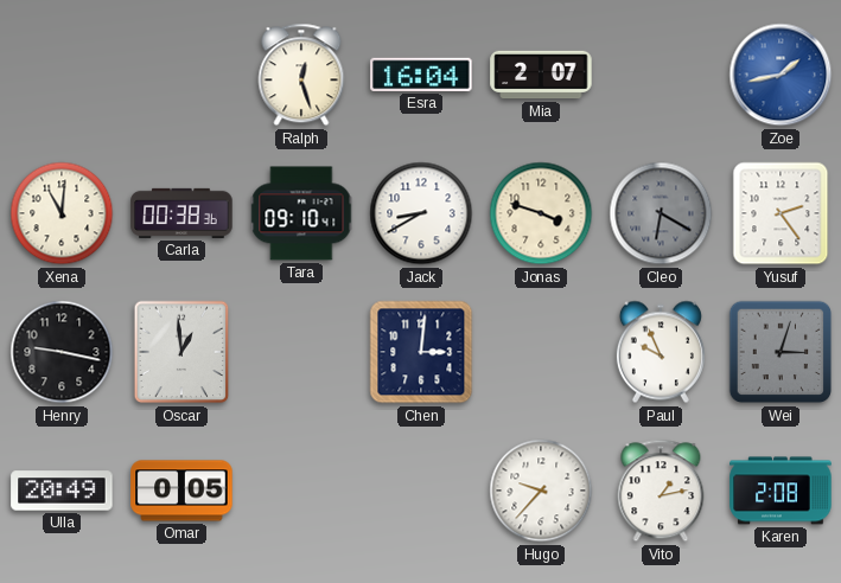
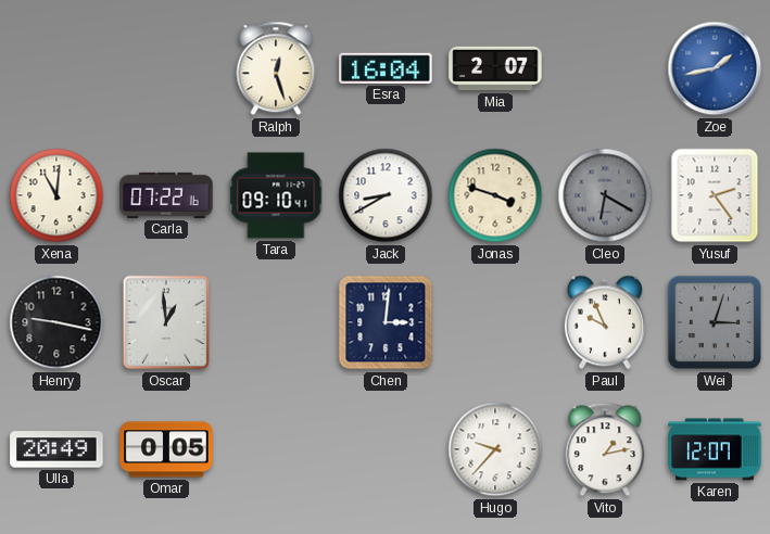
Carla: 00:38 -> 07:22
Karen: 2:08 -> 12:07
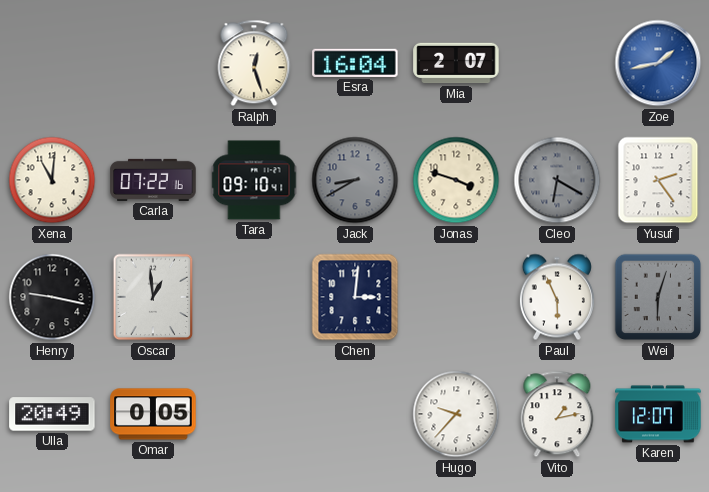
Jack dial: white -> grey
Paul: 9:56 -> 5:56
Wei: 3:03 -> 6:03
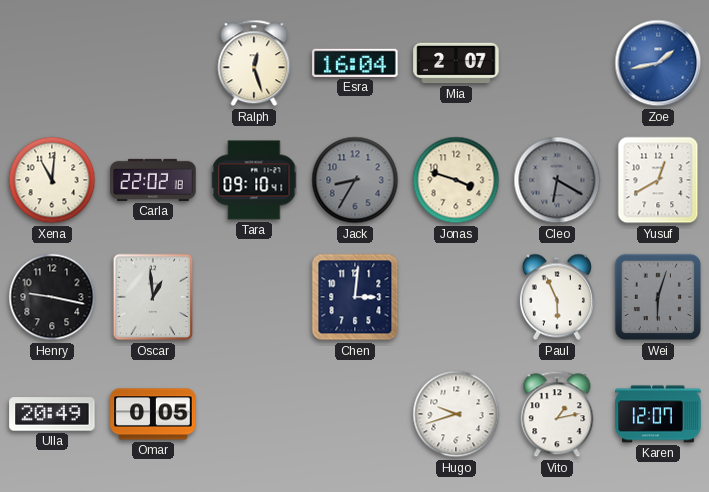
Carla: 07:22 -> 22:02
Jack: 8:40 -> 8:35
Yusuf: 2:24 -> 12:40
Hugo: 9:37 -> 9:42
